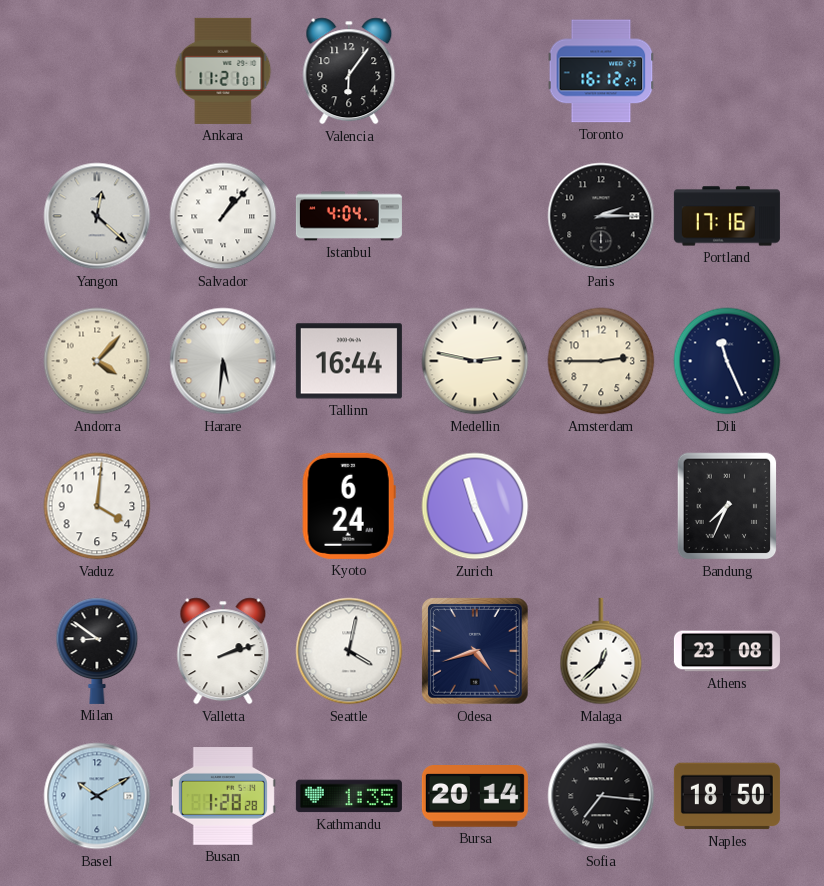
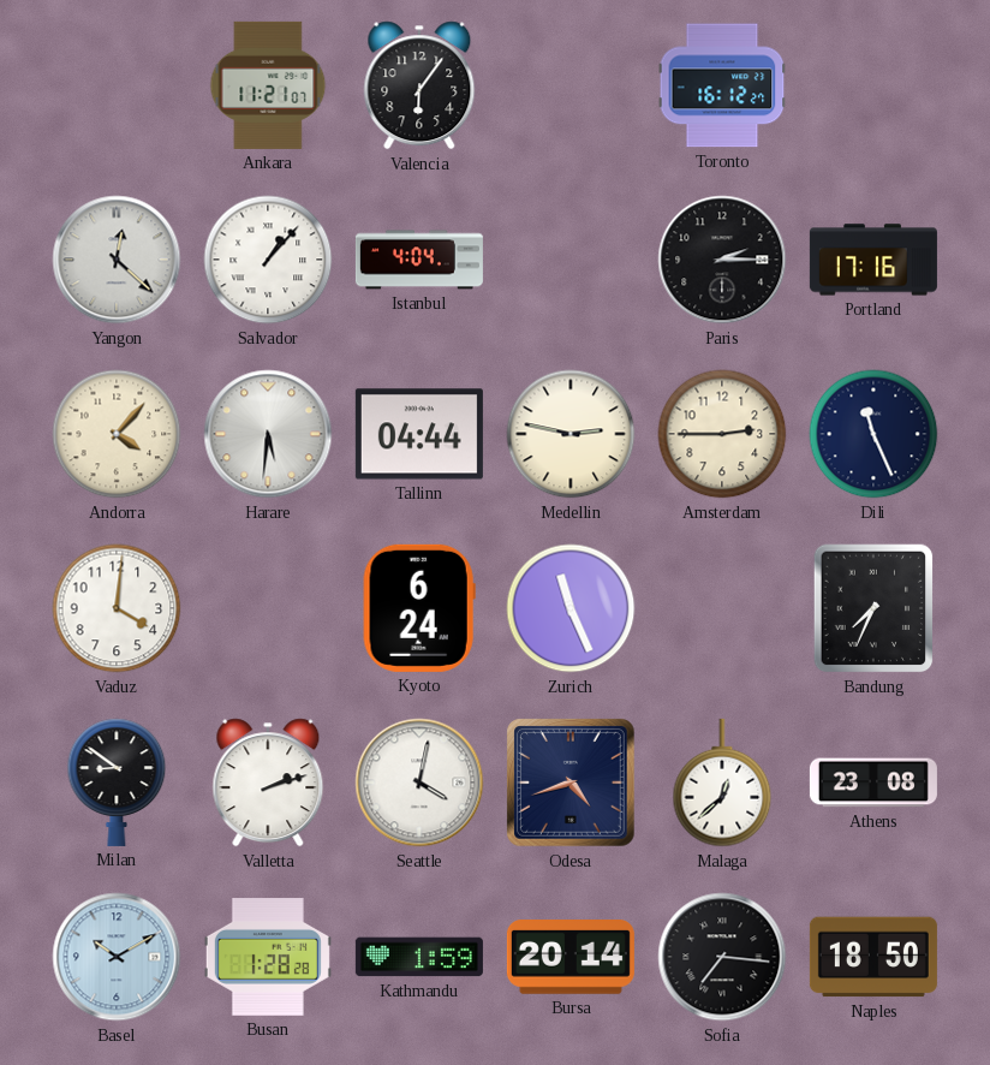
Tallinn: 16:44 -> 04:44
Kathmandu: 1:35 -> 1:59
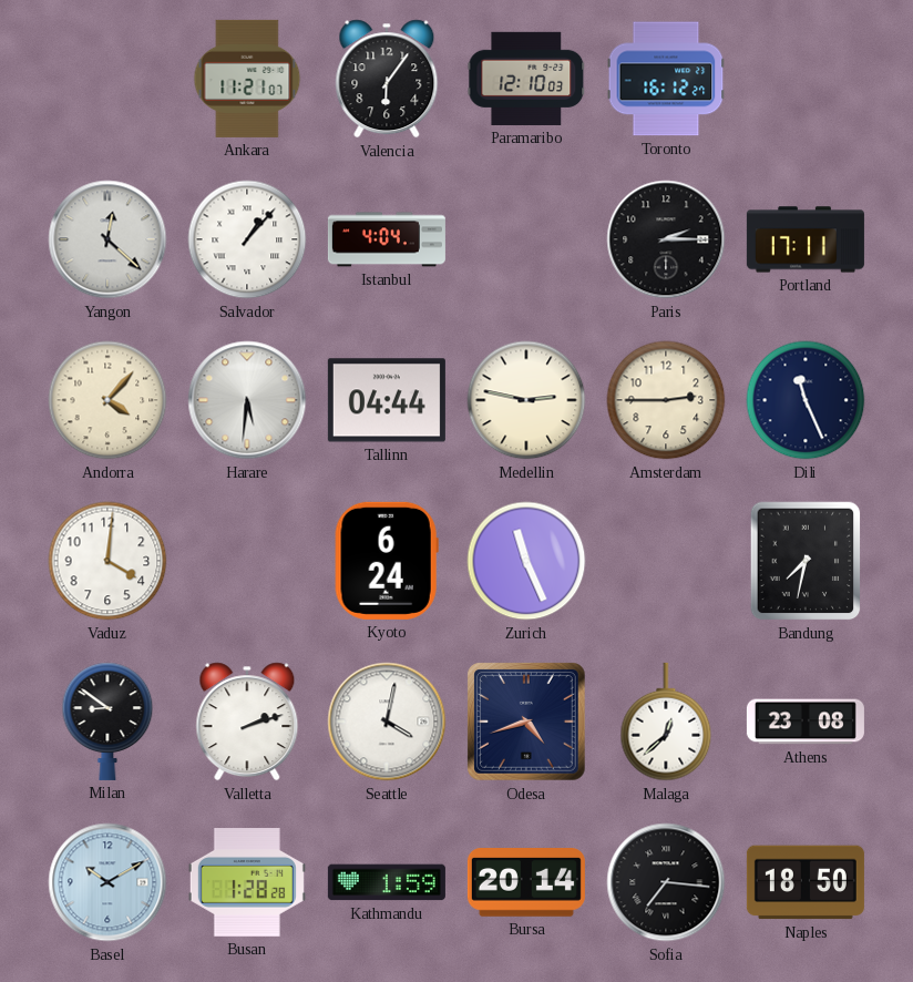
Paramaribo: none -> 12:10
Portland: 17:16 -> 17:11
Bandung: 7:34 -> 7:32
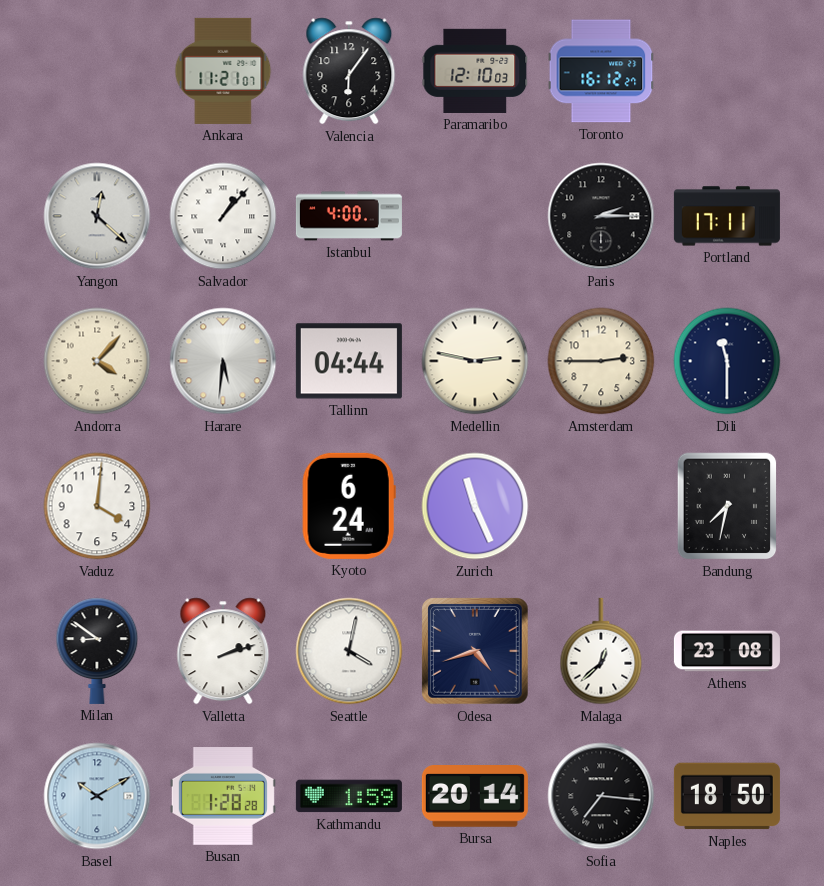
Istanbul: 4:04 -> 4:00
Dili: 11:26 -> 11:30
